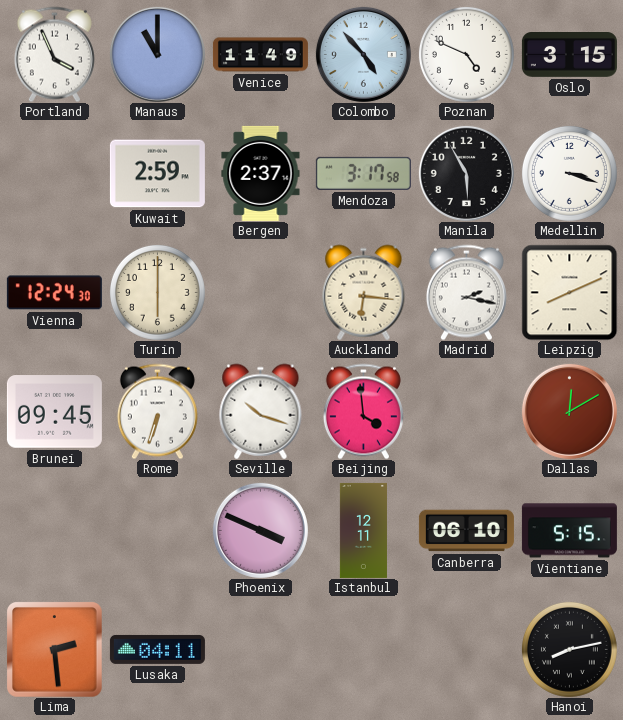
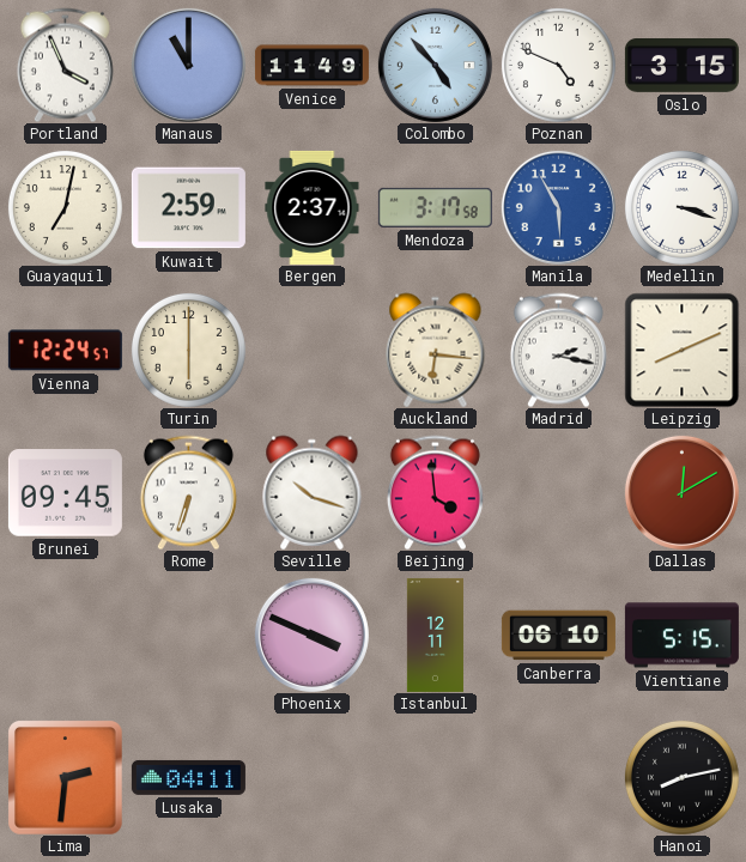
Guayaquil: none -> 7:02
Manila dial: black -> blue
Vienna: 12:24:30 -> 12:24:57
Lima: 2:29 -> 2:31
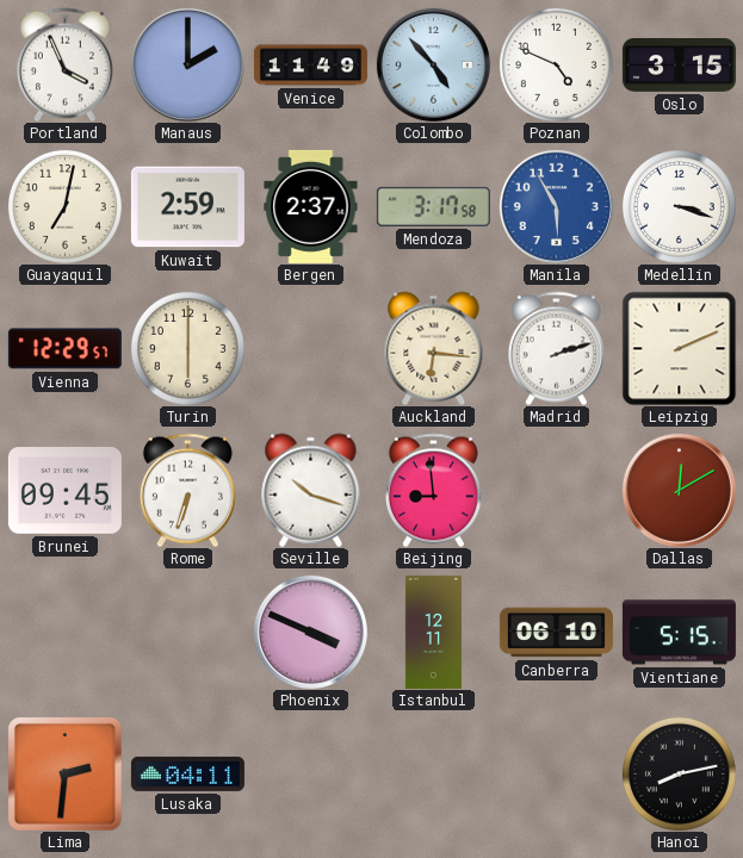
Manaus: 11:00 -> 2:00
Vienna: 12:24 -> 12:29
Madrid: 2:17 -> 2:12
Leipzig: 8:11 -> 2:11
Beijing: 3:59 -> 8:59
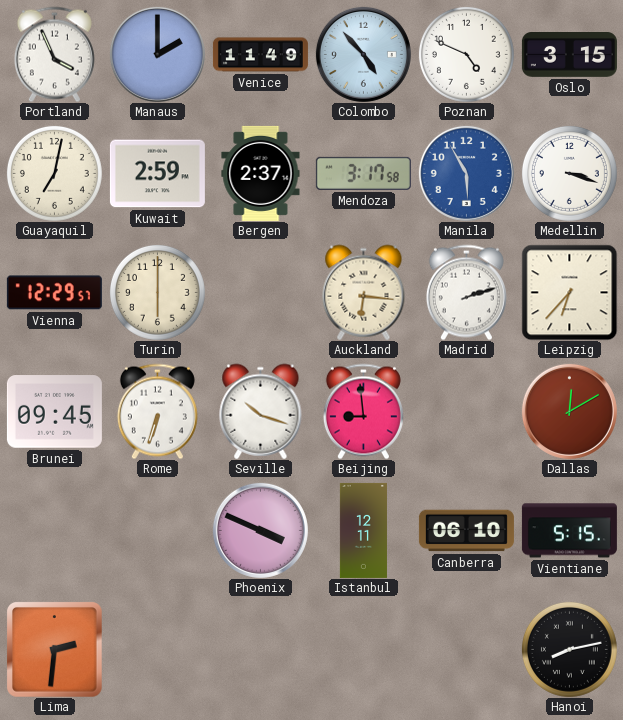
Leipzig: 2:11 -> 6:37
Lusaka: 04:11 -> none
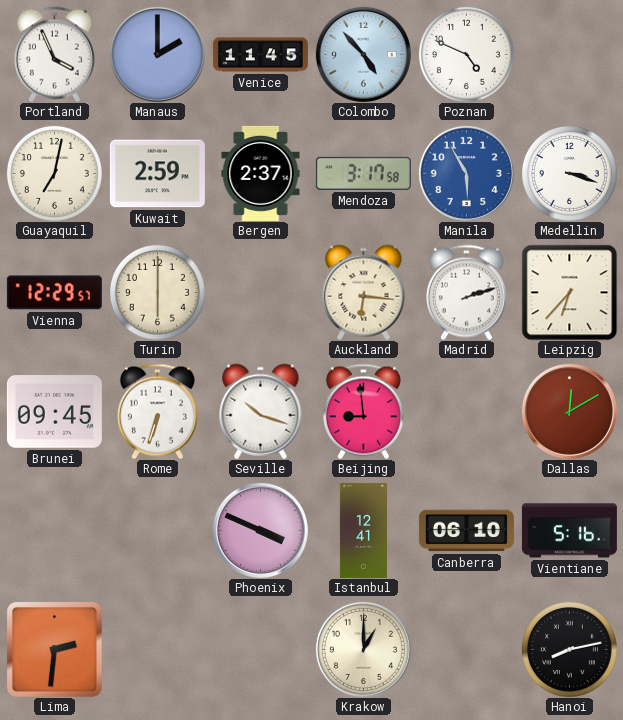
Venice: 11:49 -> 11:45
Oslo: 3:15 -> none
Istanbul: 12:11 -> 12:41
Vientiane: 5:15 -> 5:16
Krakow: none -> 1:00
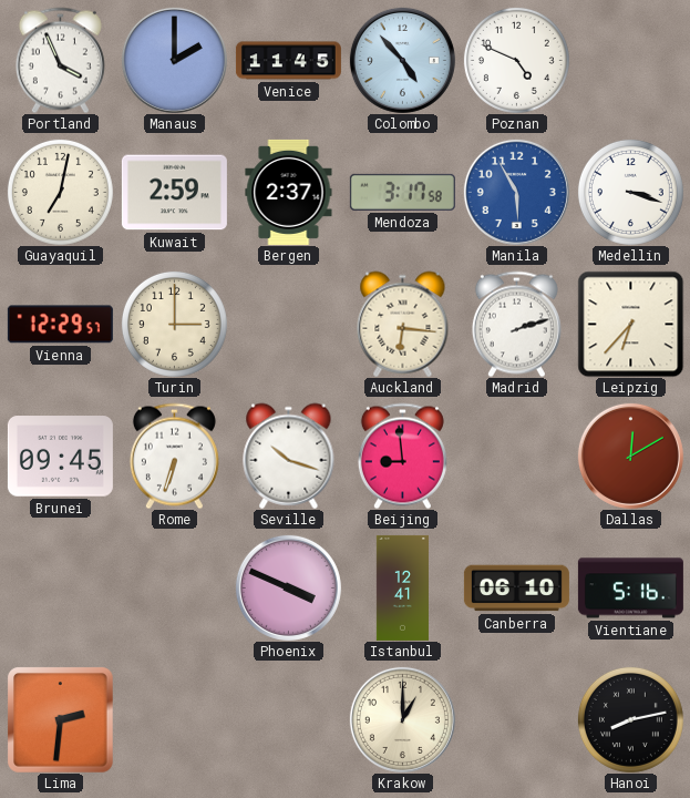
Turin: 6:00 -> 3:00
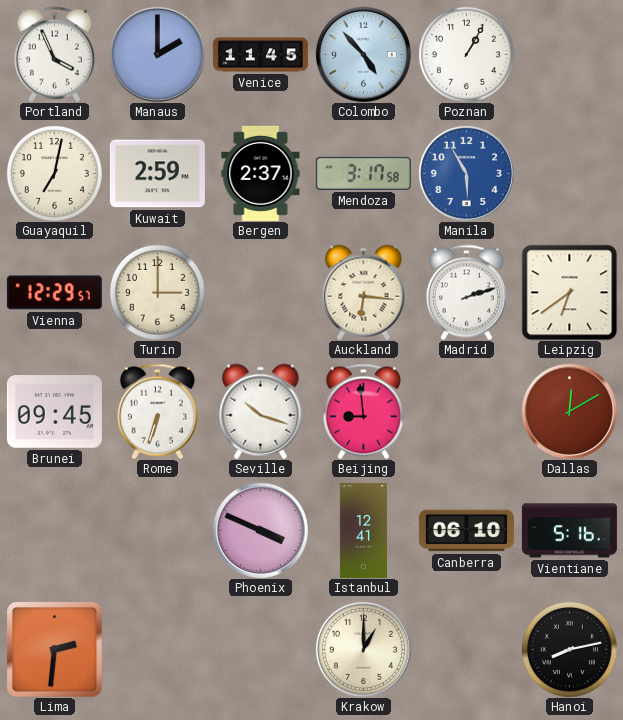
Poznan: 4:49 -> 1:05
Medellin: 3:18 -> none
Leipzig: 6:37 -> 6:39
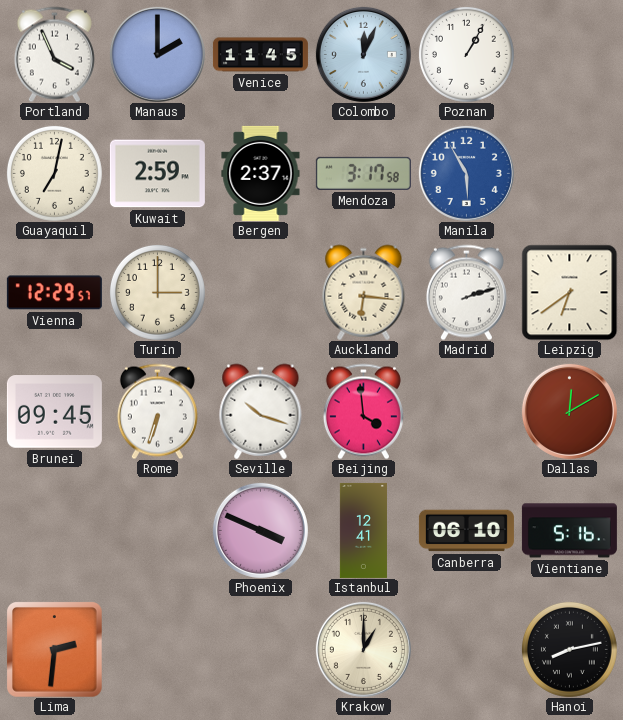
Colombo: 4:53 -> 12:04
Beijing: 8:59 -> 3:59
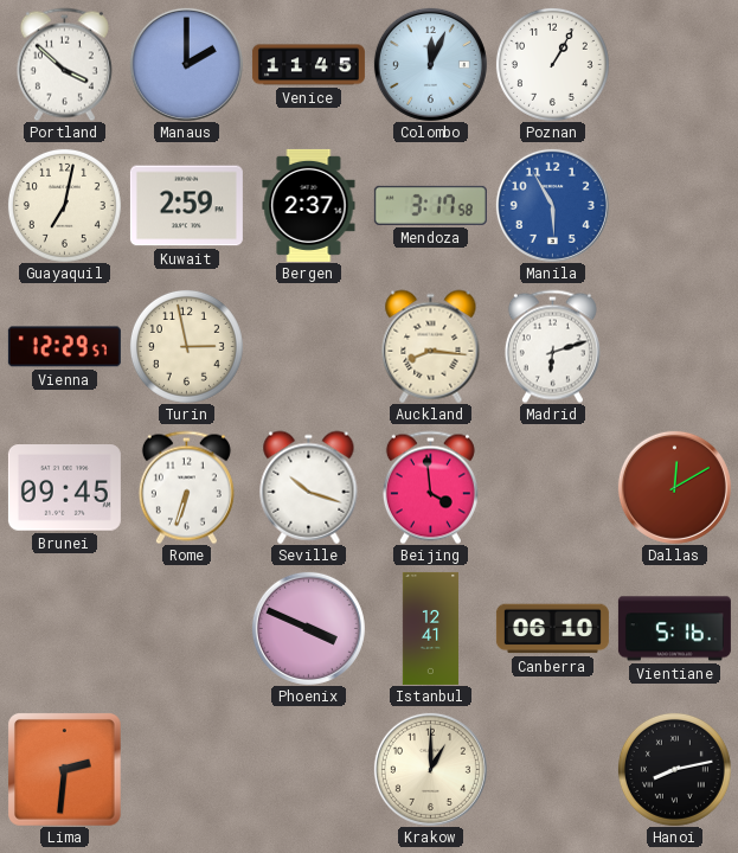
Portland: 3:56 -> 3:52
Turin: 3:00 -> 2:58
Auckland: 6:16 -> 8:16
Madrid: 2:12 -> 6:12
Leipzig: 6:39 -> none
